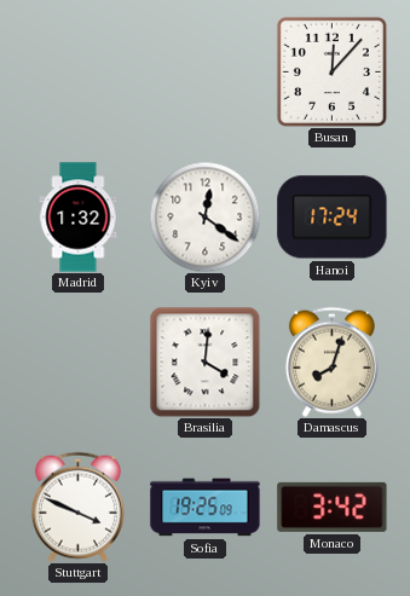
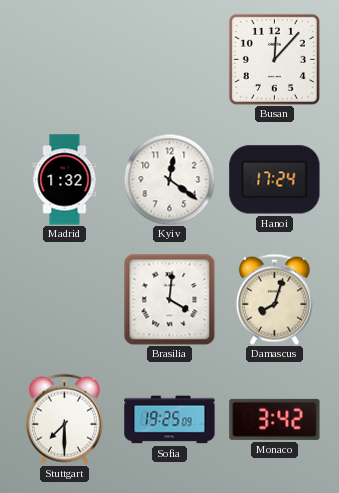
Stuttgart: 3:49 -> 7:30
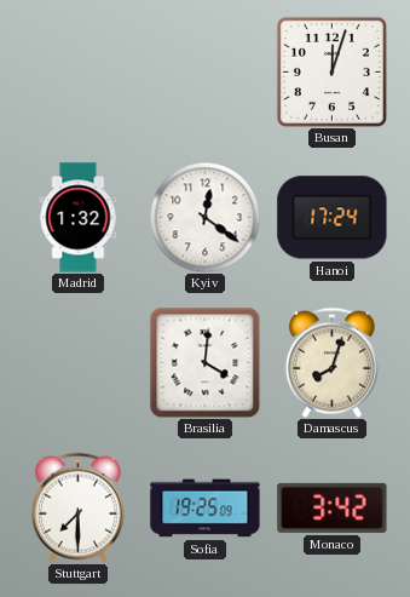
Busan: 12:07 -> 12:03
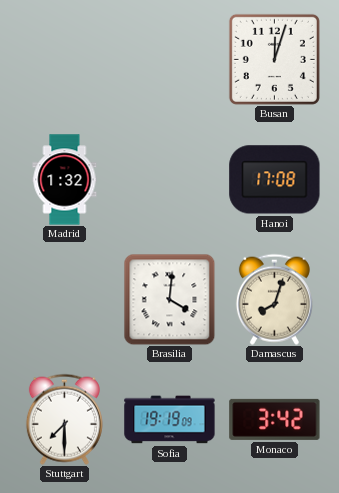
Kyiv: 12:21 -> none
Hanoi: 17:24 -> 17:08
Sofia: 19:25 -> 19:19
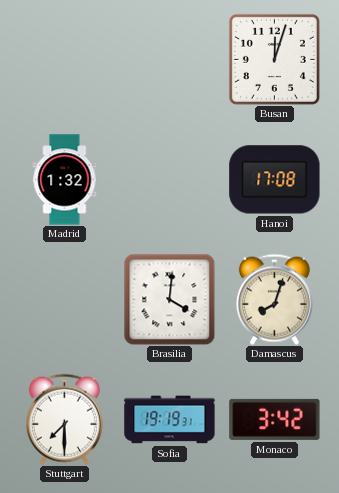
Sofia: 19:19:09 -> 19:19:31
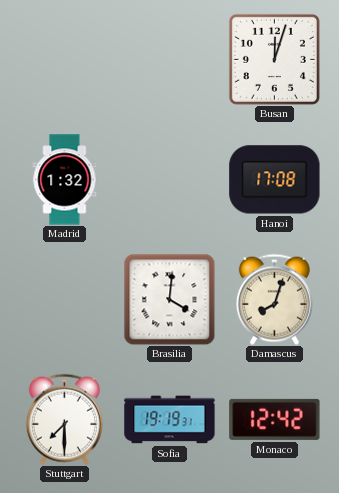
Monaco: 3:42 -> 12:42
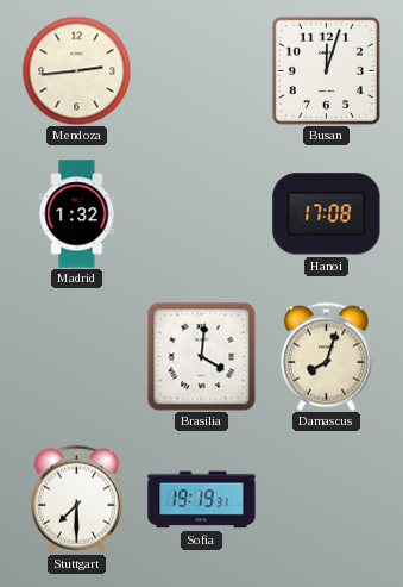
Mendoza: none -> 2:44
Monaco: 12:42 -> none
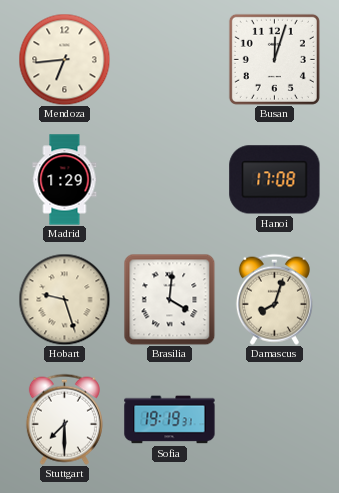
Mendoza: 2:44 -> 6:44
Madrid: 1:32 -> 1:29
Hobart: none -> 9:27
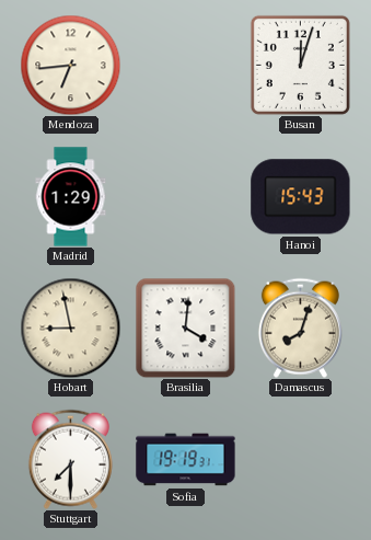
Hanoi: 17:08 -> 15:43
Hobart: 9:27 -> 8:58
